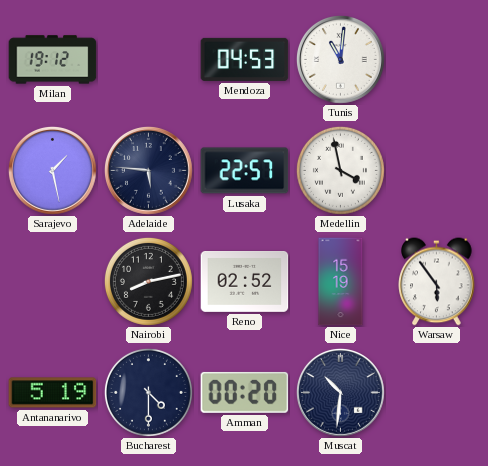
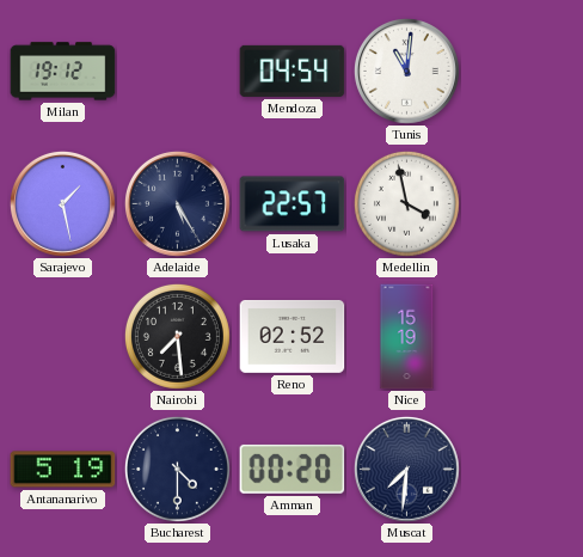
Mendoza: 04:53 -> 04:54
Adelaide: 5:46 -> 5:25
Nairobi: 8:13 -> 7:29
Warsaw: 5:54 -> none
Muscat: 10:31 -> 7:31
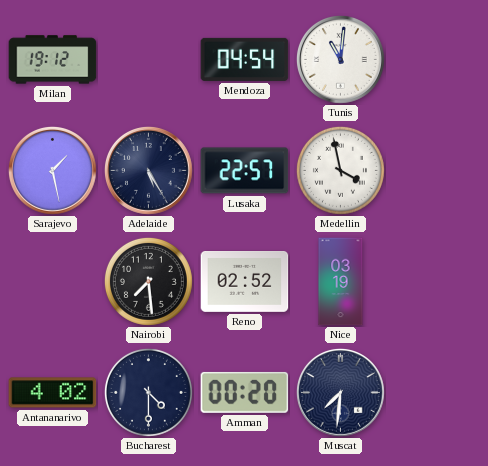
Nice: 15:19 -> 03:19
Antananarivo: 5:19 -> 4:02
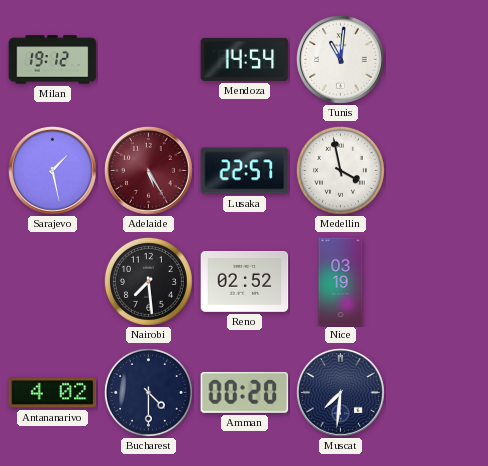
Mendoza: 04:54 -> 14:54
Adelaide dial: navy -> burgundy
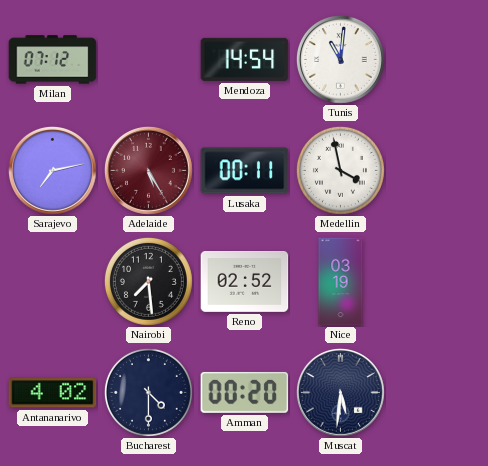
Milan: 19:12 -> 07:12
Sarajevo: 1:28 -> 7:13
Lusaka: 22:57 -> 00:11
Muscat: 7:31 -> 5:31
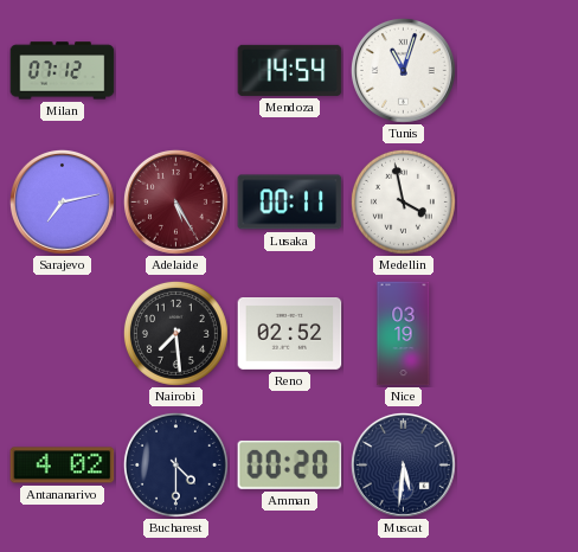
Tunis: 11:01 -> 11:03
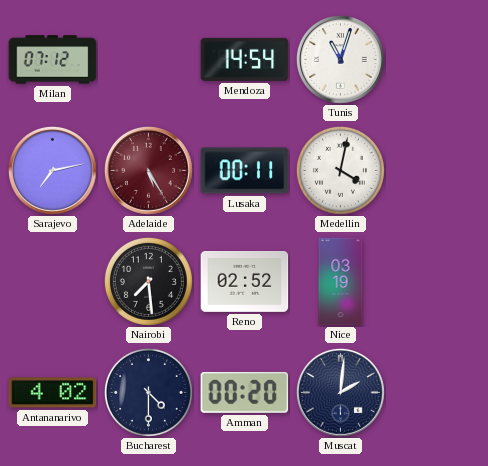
Medellin: 3:58 -> 4:02
Muscat: 5:31 -> 2:01
